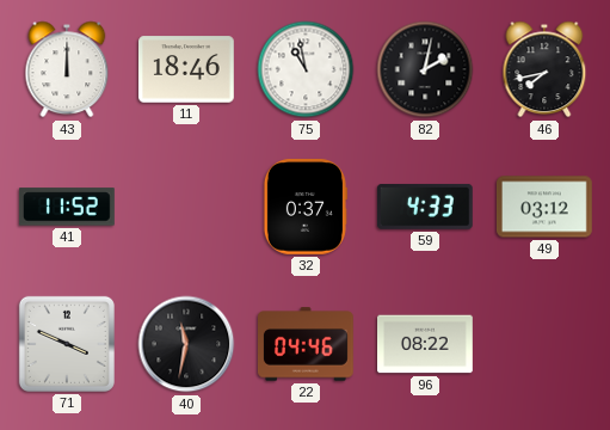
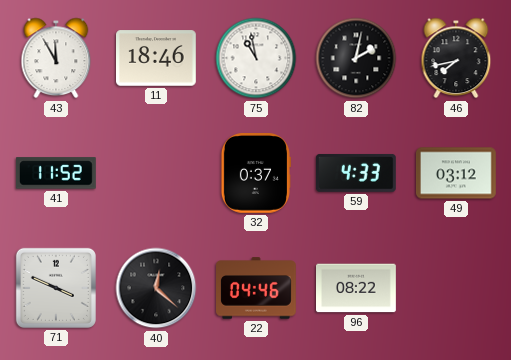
43: 12:00 -> 11:55
40: 11:32 -> 12:22
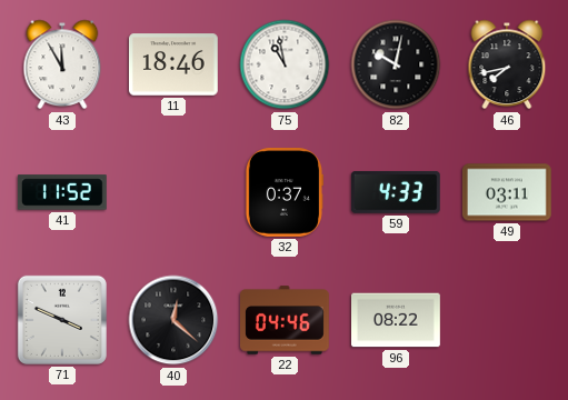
82: 2:02 -> 10:02
49: 03:12 -> 03:11
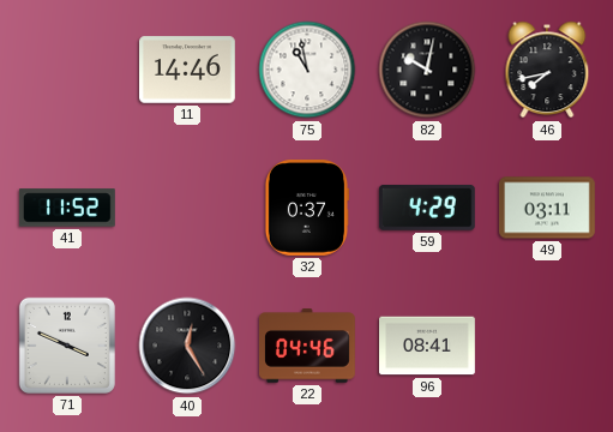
43: 11:55 -> none
11: 18:46 -> 14:46
59: 4:33 -> 4:29
40: 12:22 -> 12:25
96: 08:22 -> 08:41
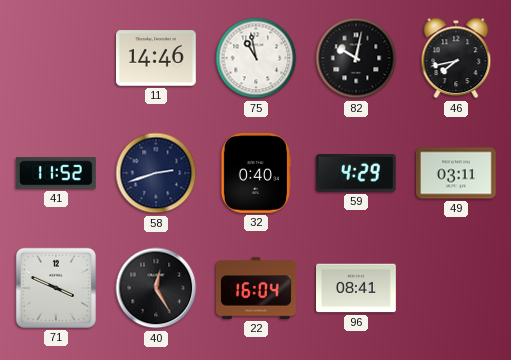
58: none -> 2:42
32: 0:37 -> 0:40
22: 04:46 -> 16:04
